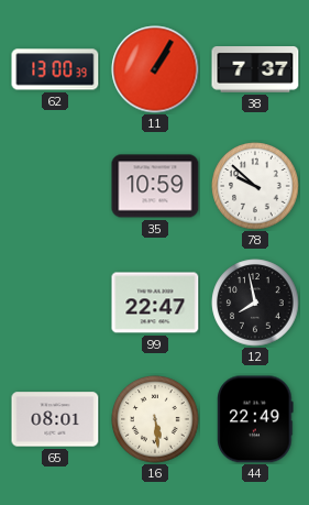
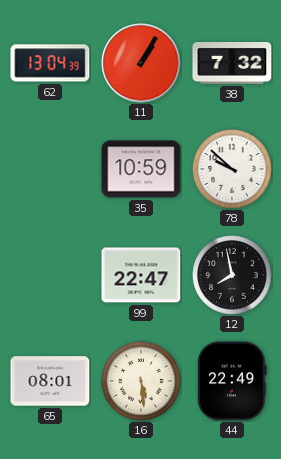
62: 13:00 -> 13:04
38: 7:37 -> 7:32
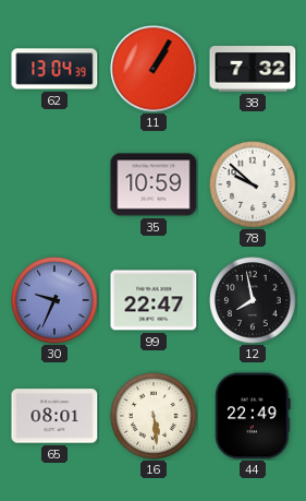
30: none -> 9:34
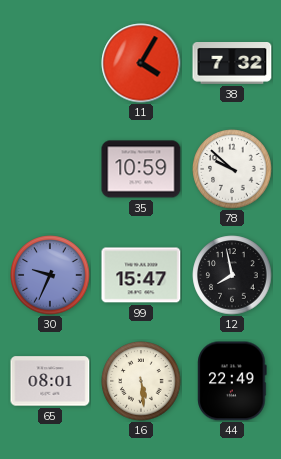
62: 13:04 -> none
11: 1:05 -> 4:05
99: 22:47 -> 15:47
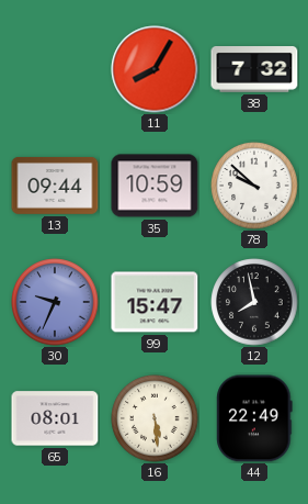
11: 4:05 -> 8:05
13: none -> 09:44
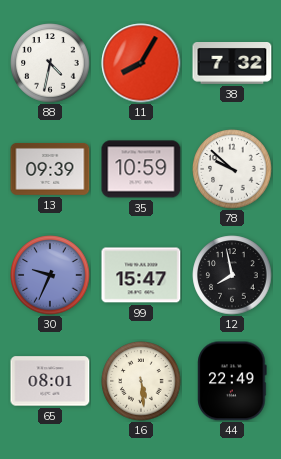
88: none -> 4:32
13: 09:44 -> 09:39
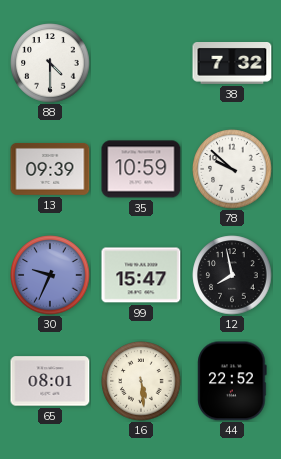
88: 4:32 -> 4:30
11: 8:05 -> none
44: 22:49 -> 22:52
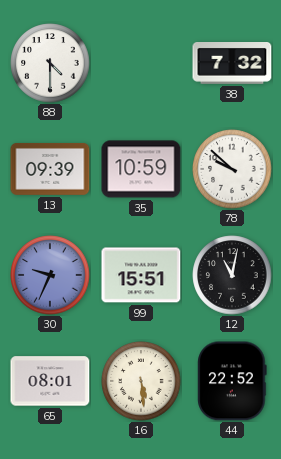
99: 15:47 -> 15:51
12: 7:58 -> 11:02
